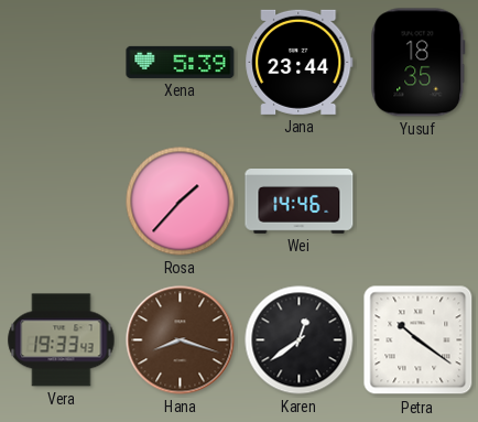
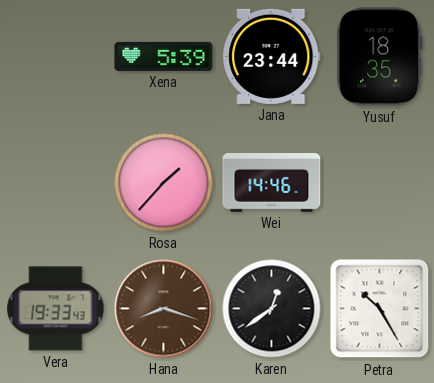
Petra: 10:21 -> 10:25
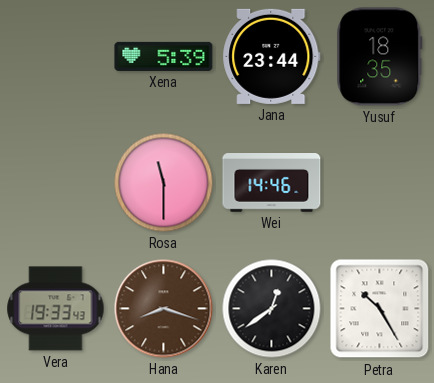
Rosa: 1:37 -> 11:30
